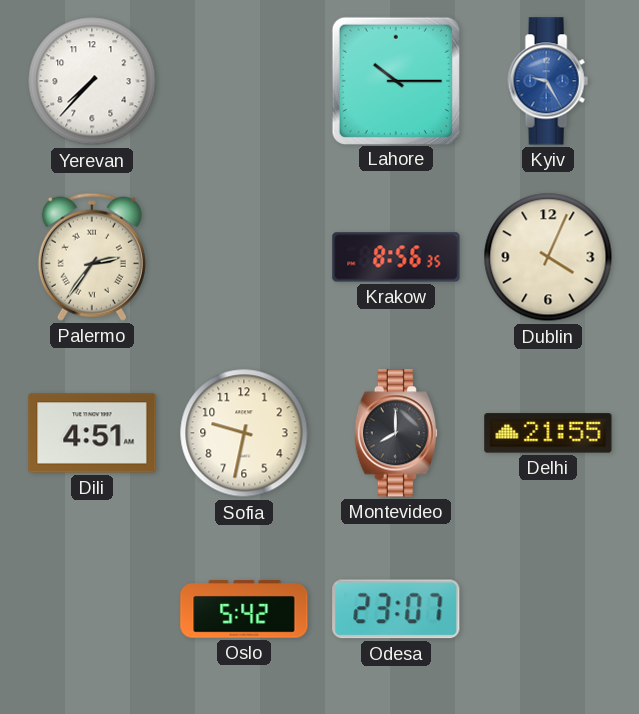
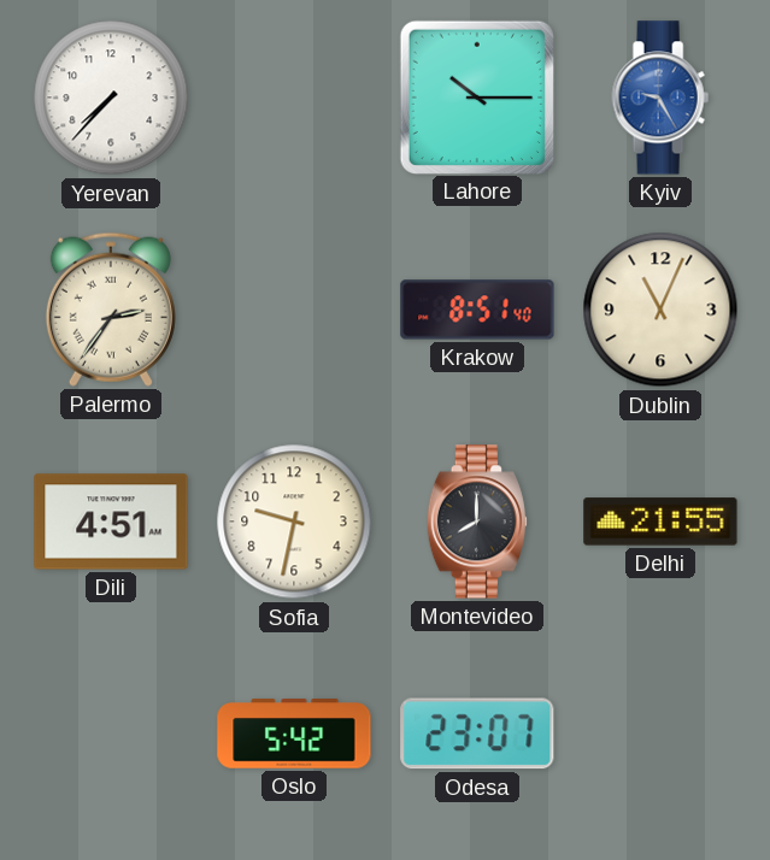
Krakow: 8:56 -> 8:51
Dublin: 4:04 -> 11:04
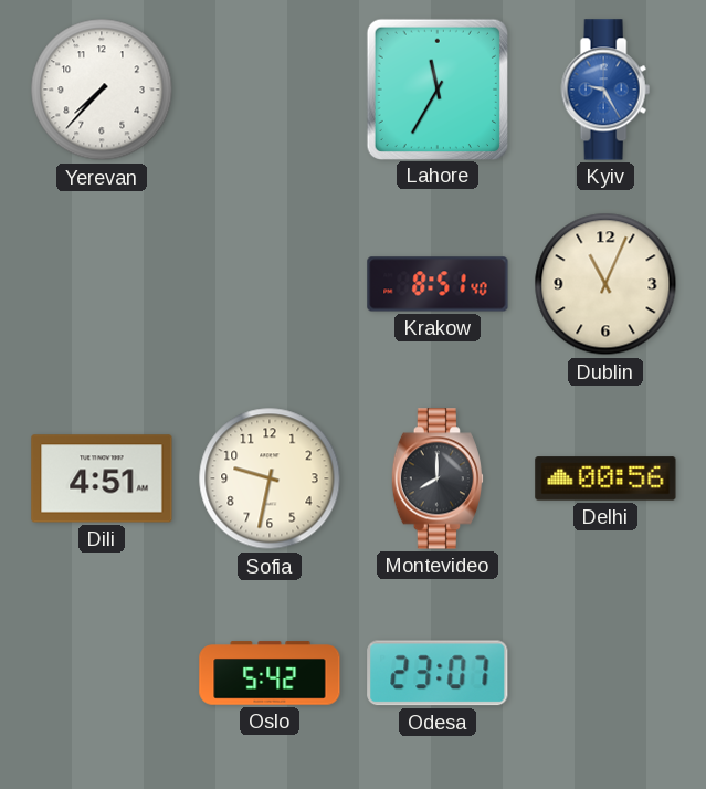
Lahore: 10:15 -> 11:35
Palermo: 2:36 -> none
Delhi: 21:55 -> 00:56
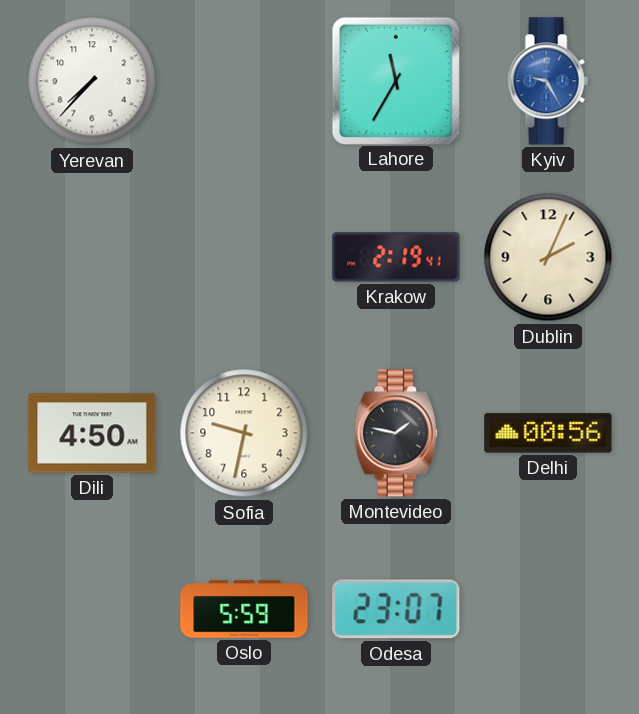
Krakow: 8:51 -> 2:19
Dublin: 11:04 -> 2:04
Dili: 4:51 -> 4:50
Montevideo: 8:00 -> 1:47
Oslo: 5:42 -> 5:59
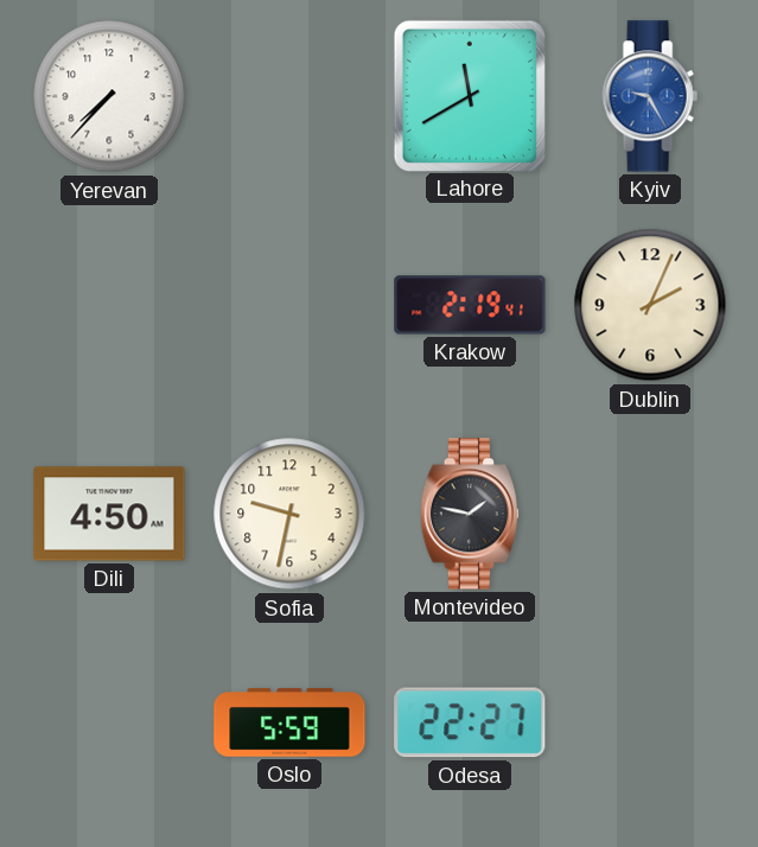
Lahore: 11:35 -> 11:40
Delhi: 00:56 -> none
Odesa: 23:07 -> 22:27
